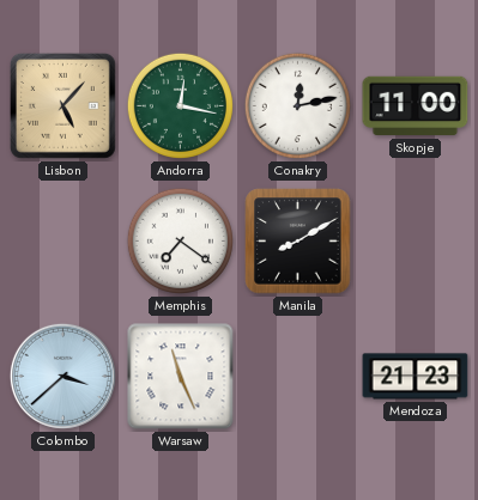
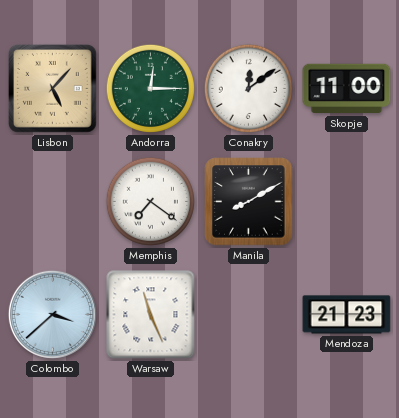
Andorra: 12:17 -> 12:15
Conakry: 12:13 -> 12:09
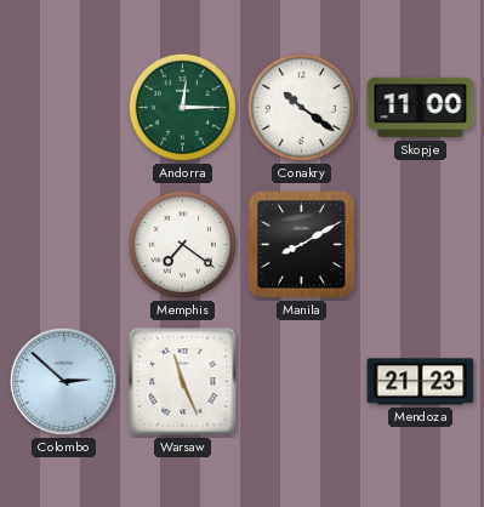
Lisbon: 5:07 -> none
Conakry: 12:09 -> 10:21
Colombo: 3:38 -> 2:52
